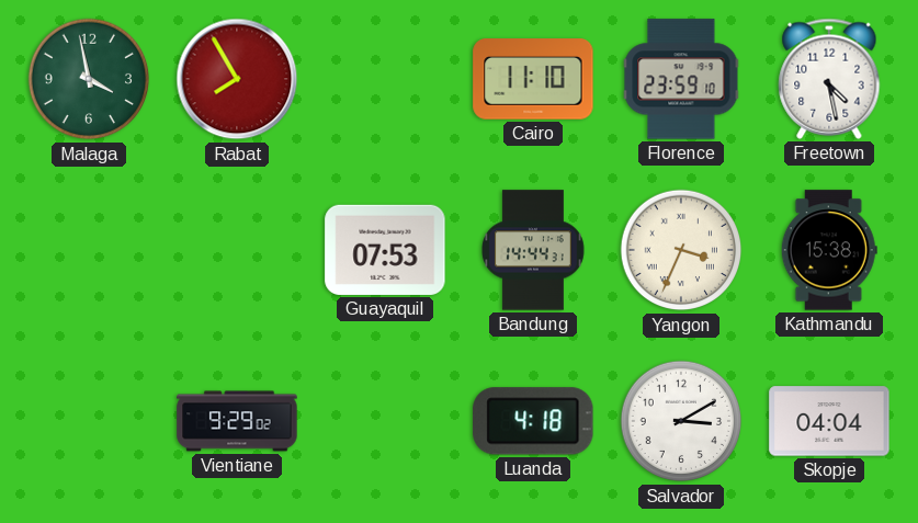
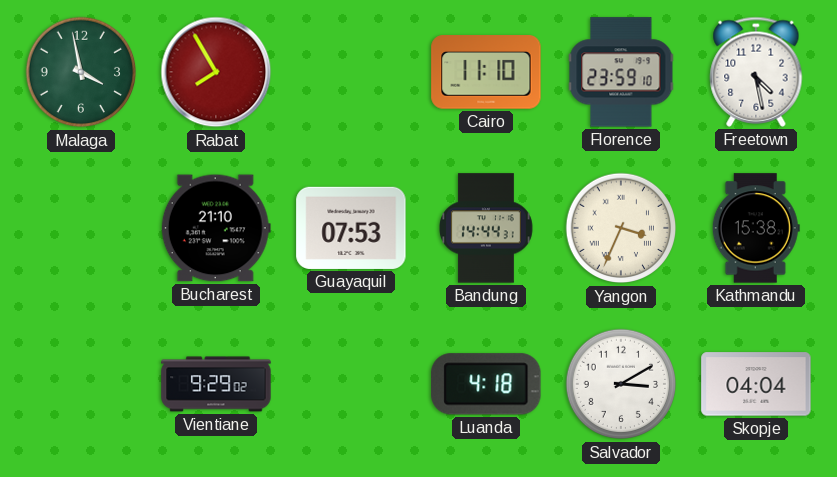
Bucharest: none -> 21:10
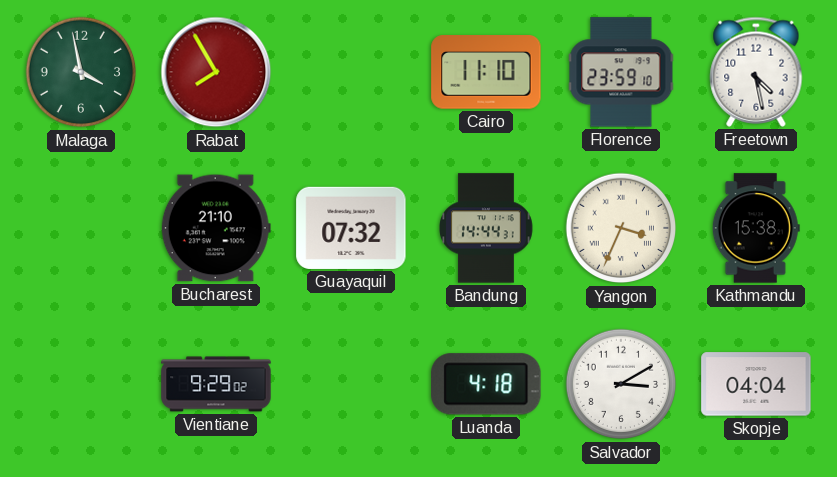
Guayaquil: 07:53 -> 07:32
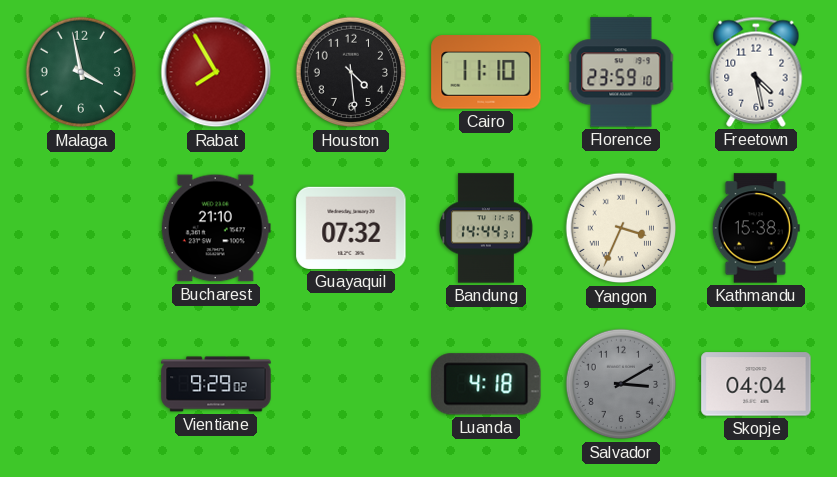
Houston: none -> 4:29
Salvador dial: white -> grey
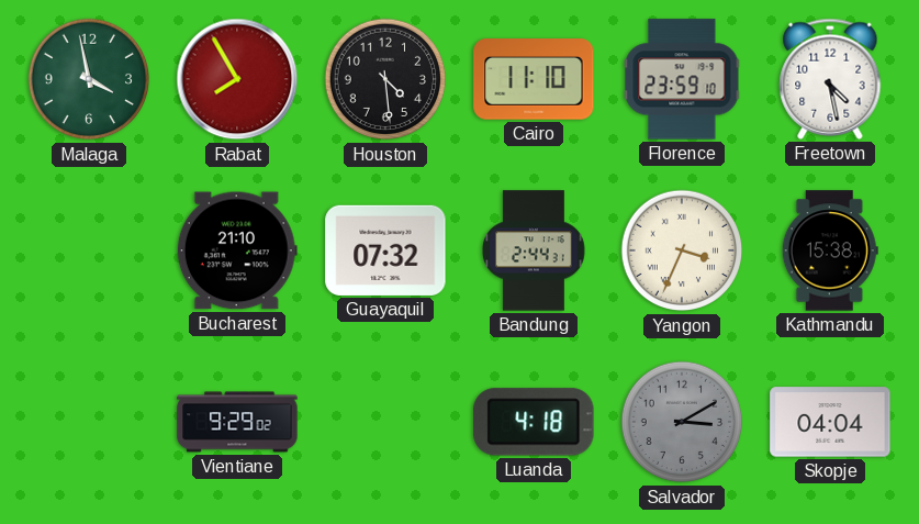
Bandung: 14:44 -> 2:44
